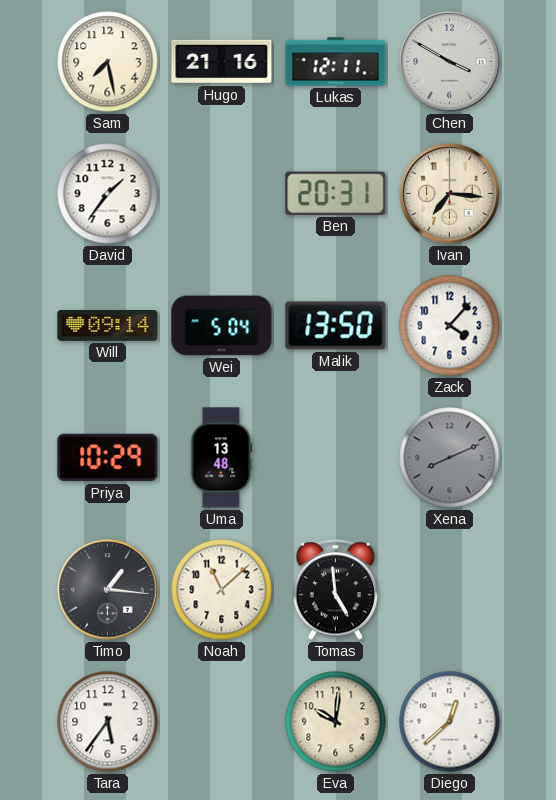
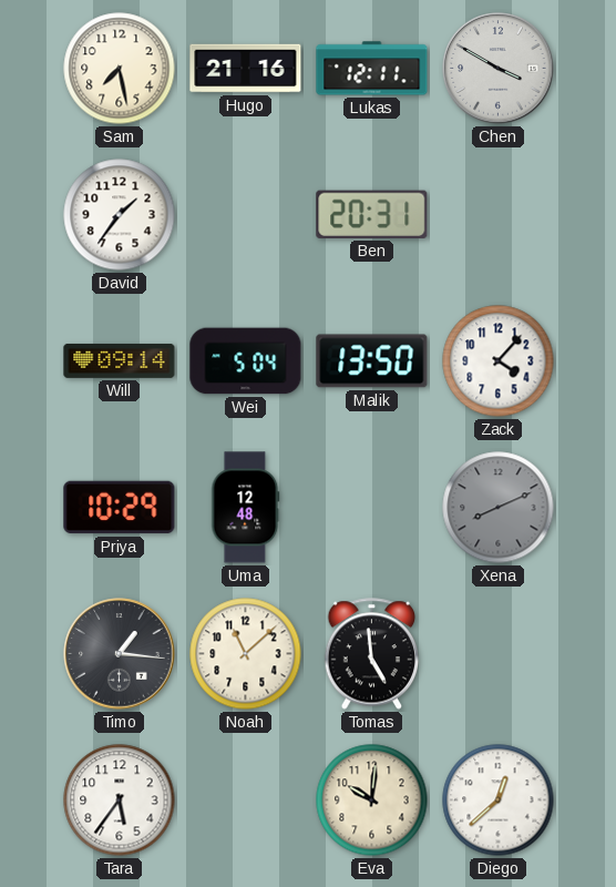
Ivan: 7:16 -> none
Uma: 13:48 -> 12:48
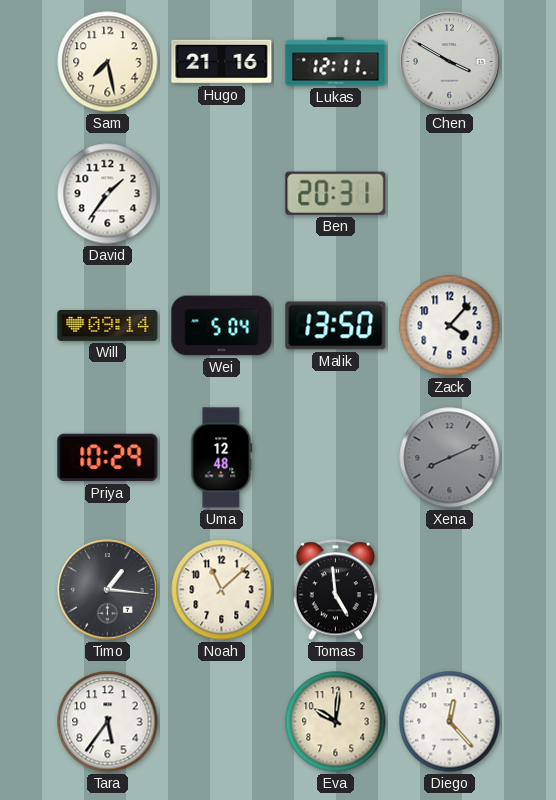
Diego: 12:38 -> 12:23
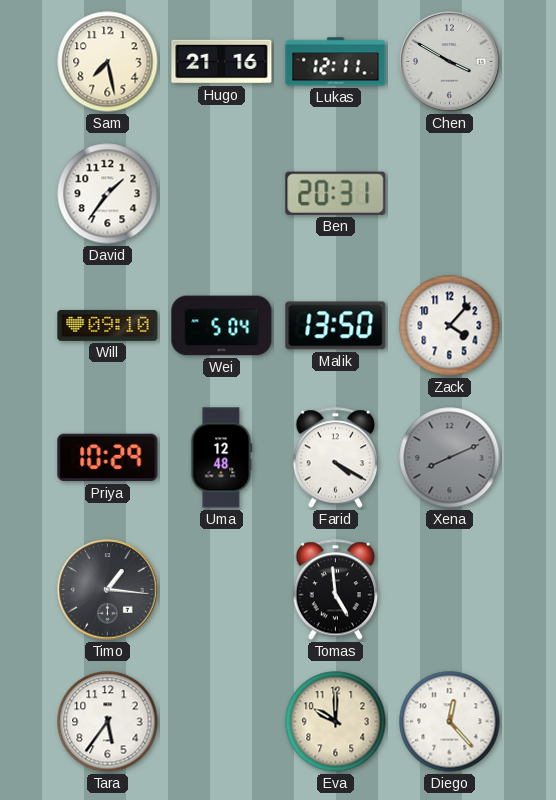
Will: 09:14 -> 09:10
Farid: none -> 4:20
Noah: 11:08 -> none
Eva: 10:01 -> 10:00
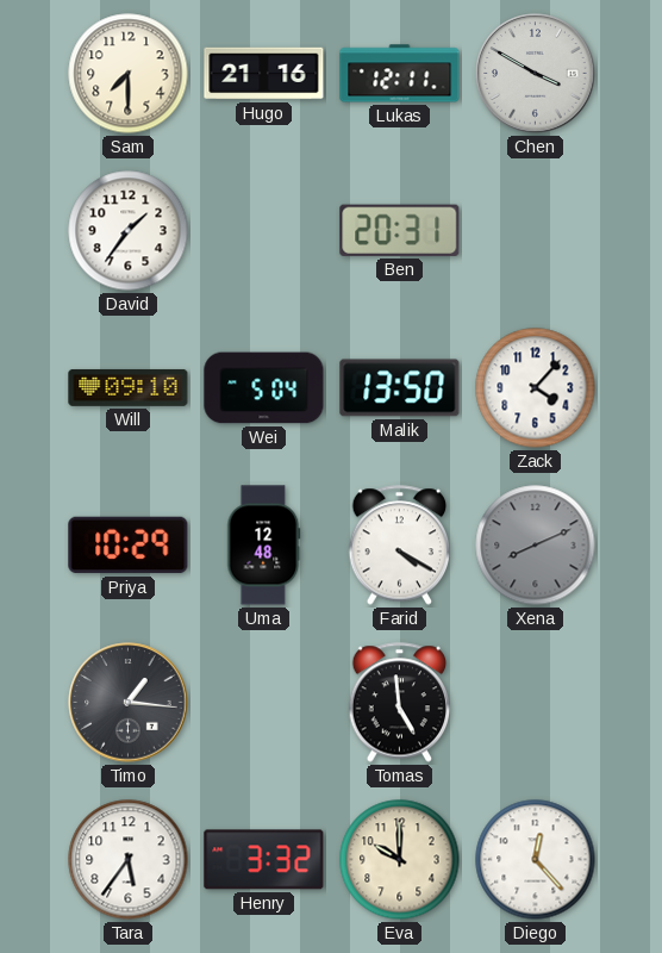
Sam: 7:28 -> 7:30
Henry: none -> 3:32
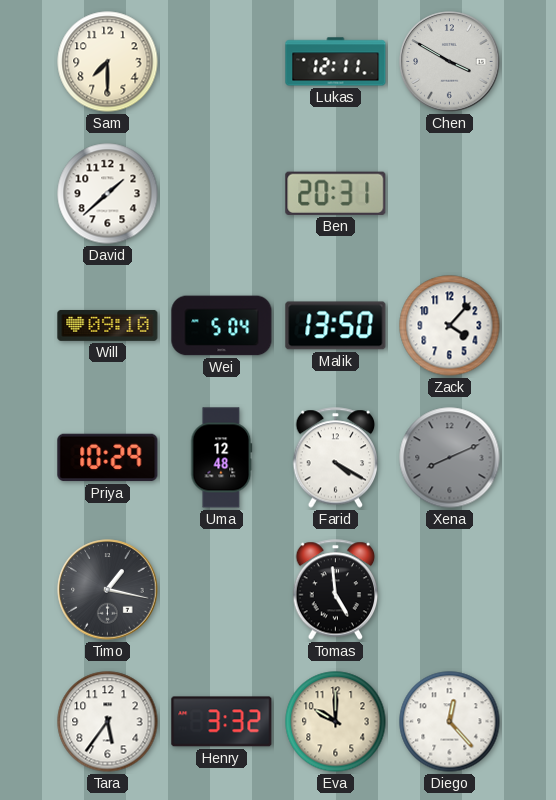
Hugo: 21:16 -> none
David: 1:36 -> 1:38
Timo: 1:16 -> 1:17
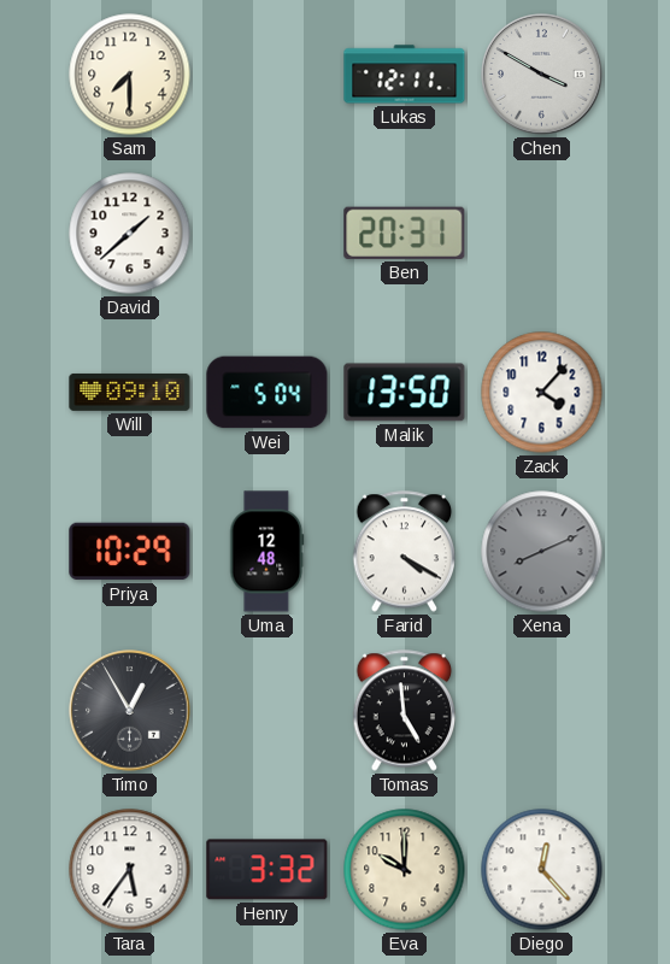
Timo: 1:17 -> 12:55
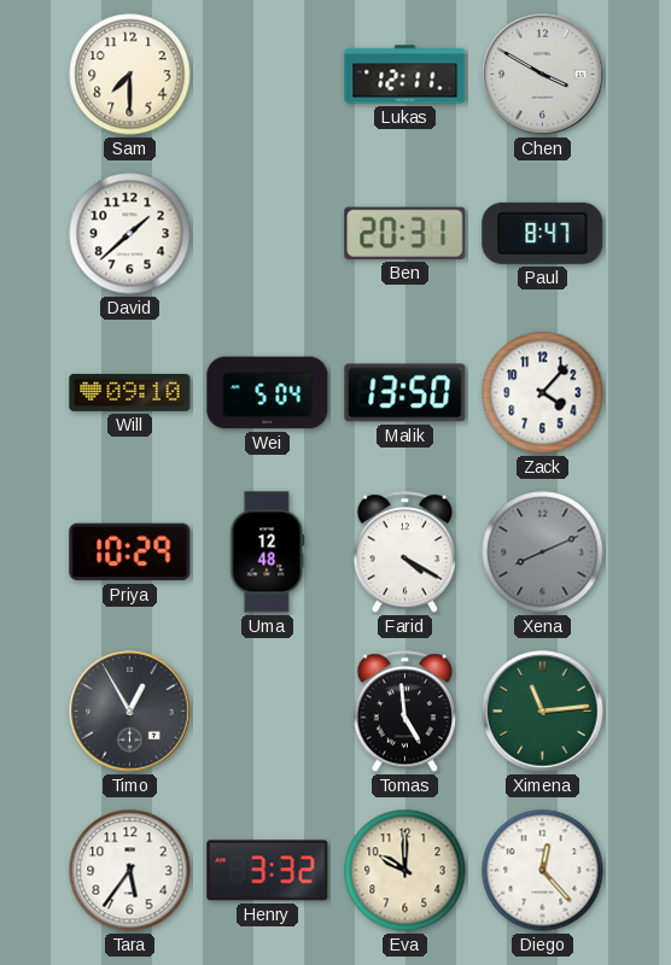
Paul: none -> 8:47
Ximena: none -> 11:14
